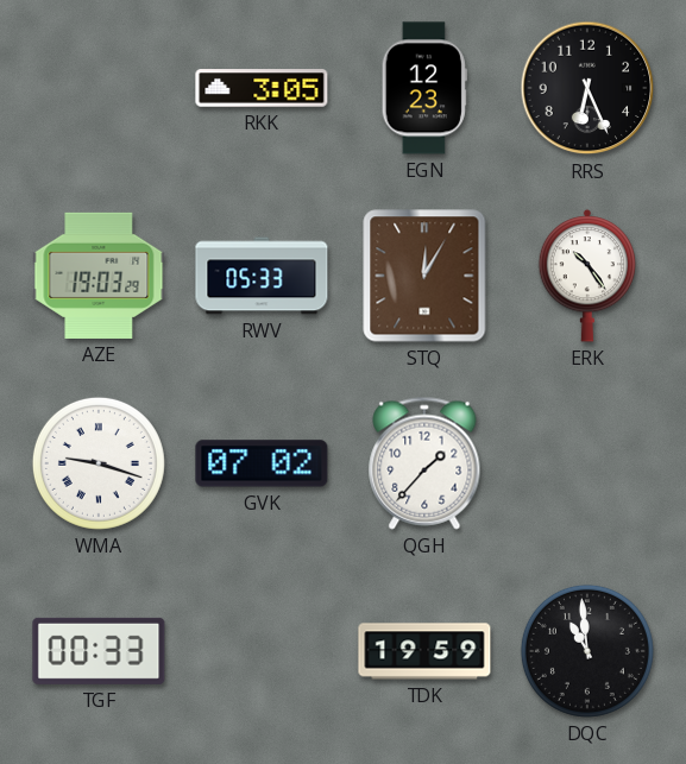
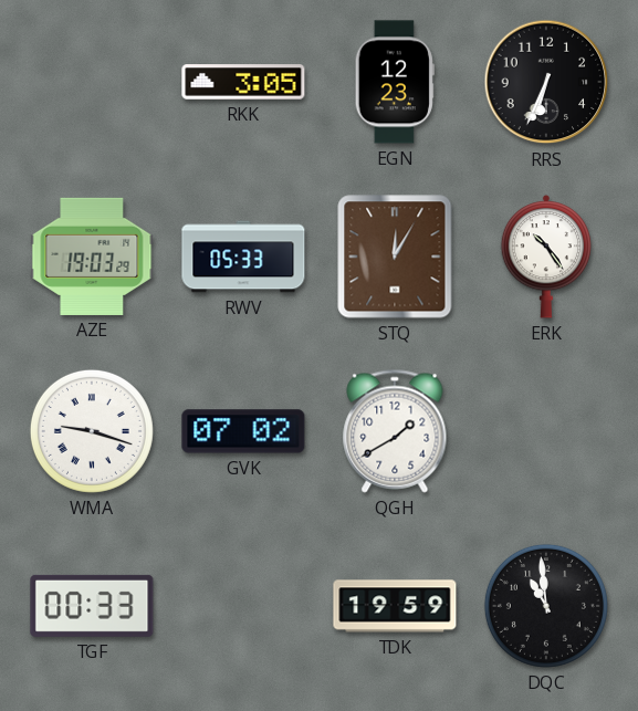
RRS: 6:26 -> 6:34
QGH: 1:37 -> 1:40
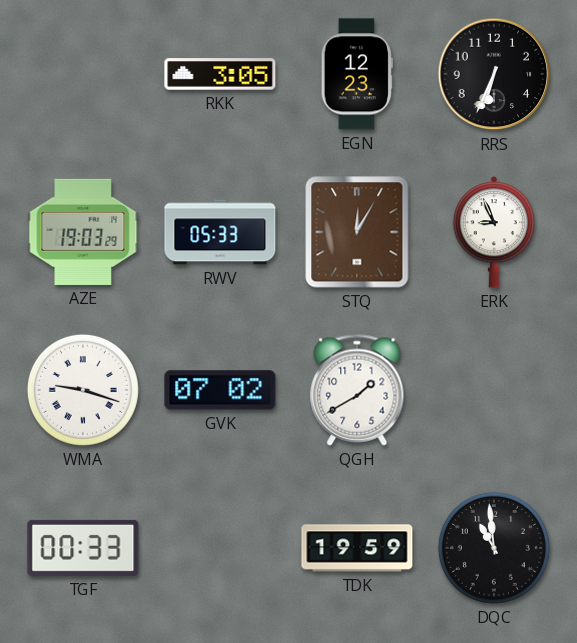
ERK: 10:24 -> 8:56
